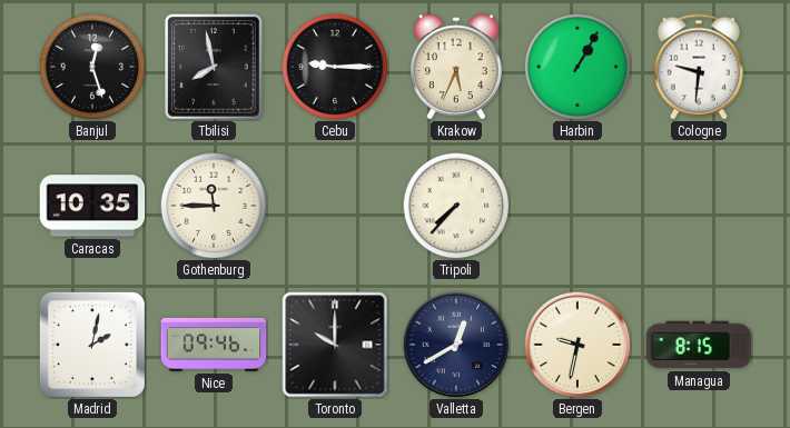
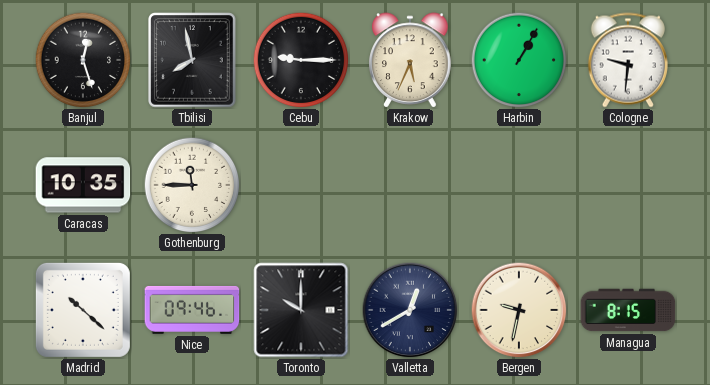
Tripoli: 7:37 -> none
Madrid: 2:02 -> 10:22
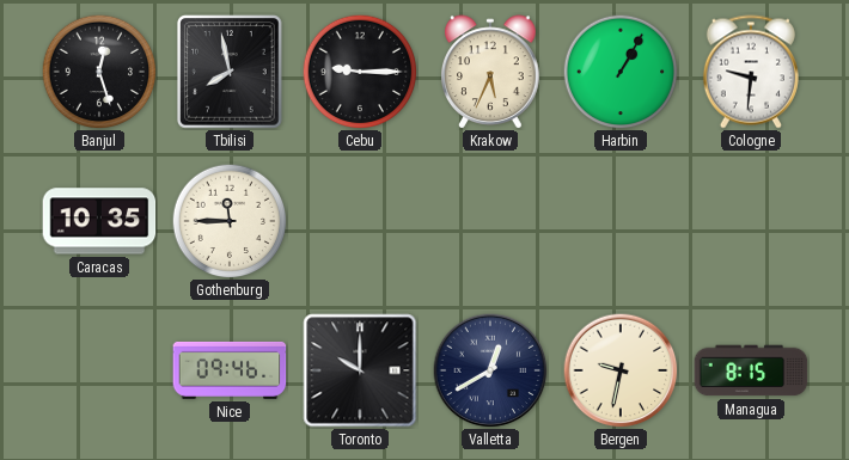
Madrid: 10:22 -> none
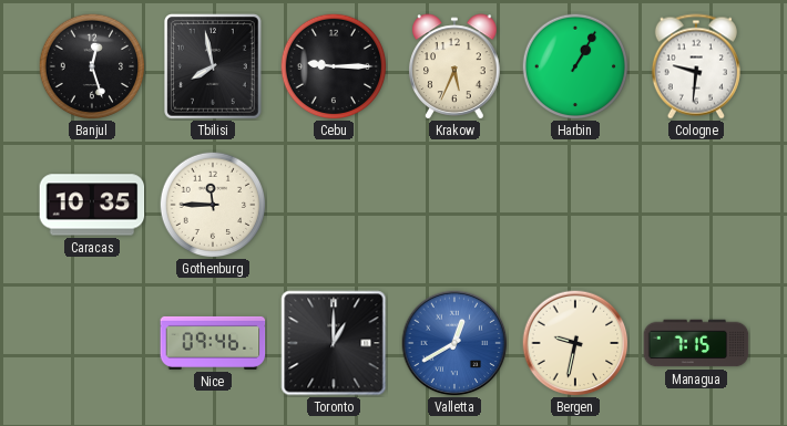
Toronto: 10:00 -> 1:00
Valletta dial: navy -> blue
Managua: 8:15 -> 7:15
